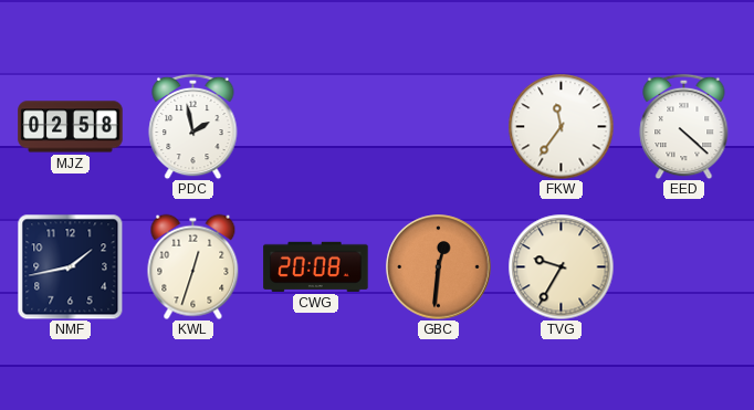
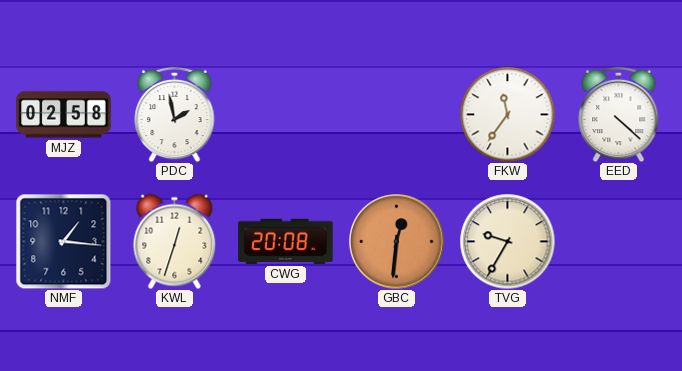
NMF: 1:43 -> 1:16
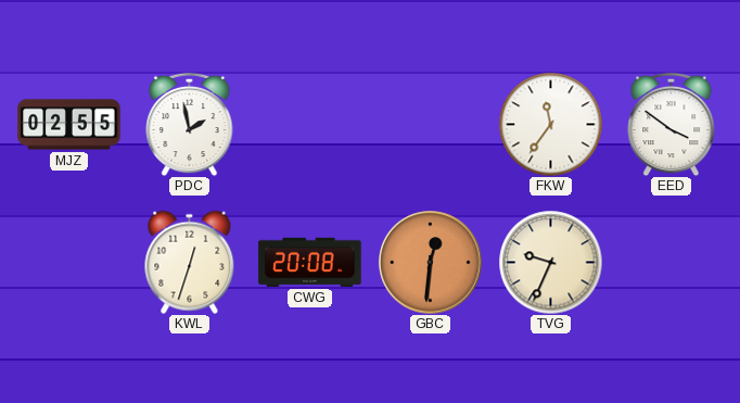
MJZ: 02:58 -> 02:55
EED: 4:22 -> 3:51
NMF: 1:16 -> none
TVG: 9:35 -> 9:34
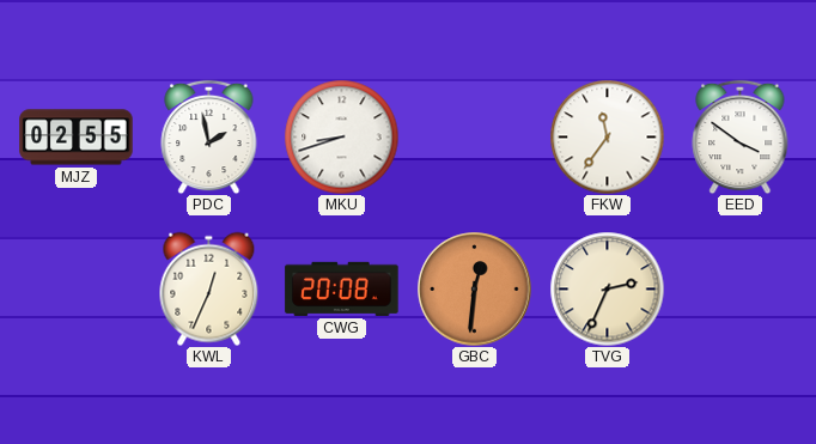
MKU: none -> 8:42
KWL: 12:33 -> 12:34
TVG: 9:34 -> 2:34
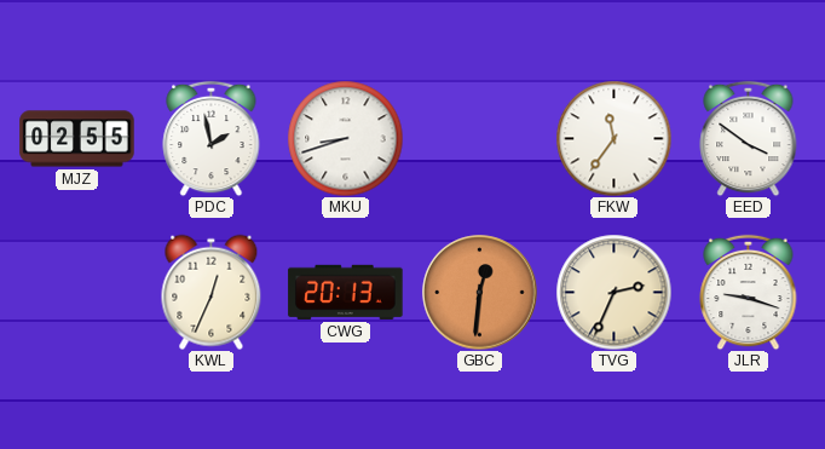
CWG: 20:08 -> 20:13
JLR: none -> 9:18
